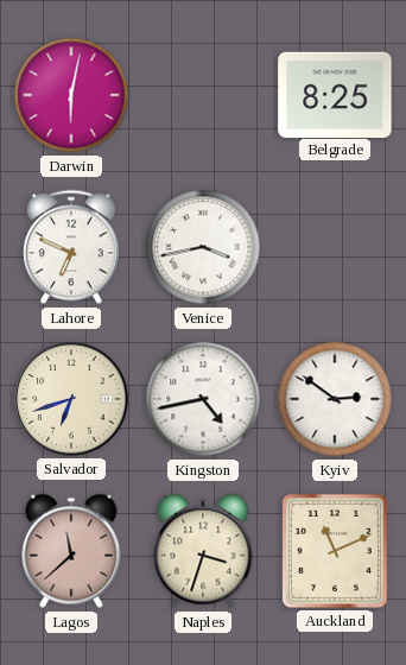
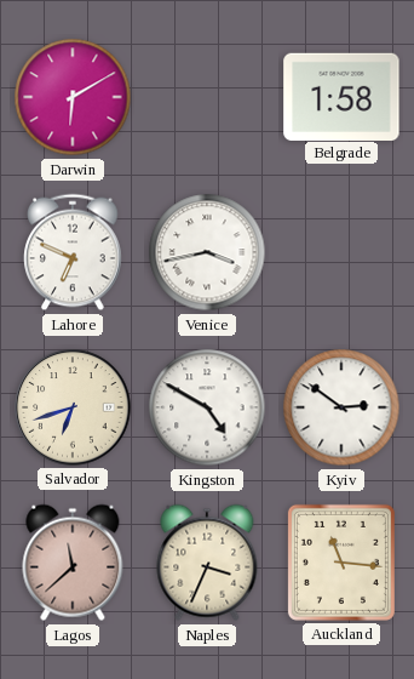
Darwin: 6:02 -> 6:10
Belgrade: 8:25 -> 1:58
Kingston: 4:43 -> 4:50
Naples: 3:33 -> 3:34
Auckland: 11:11 -> 11:16
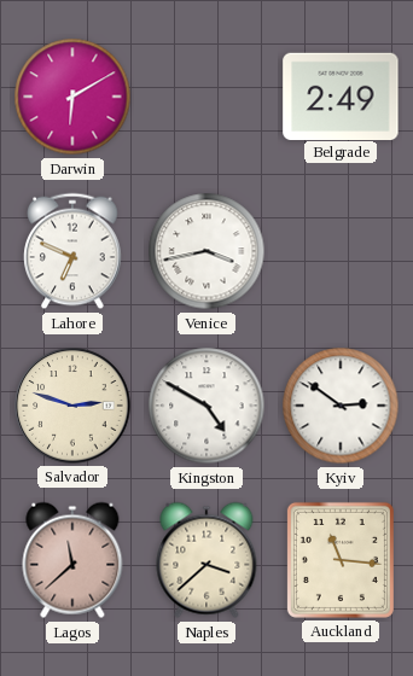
Belgrade: 1:58 -> 2:49
Salvador: 6:42 -> 2:48
Naples: 3:34 -> 3:38
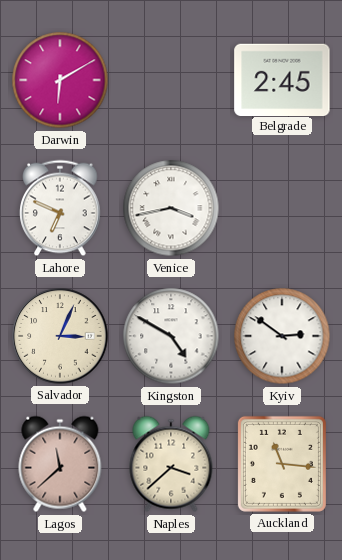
Belgrade: 2:49 -> 2:45
Salvador: 2:48 -> 3:04
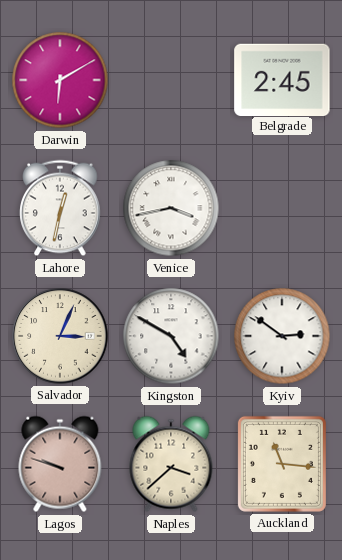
Lahore: 6:49 -> 12:32
Lagos: 11:38 -> 9:48
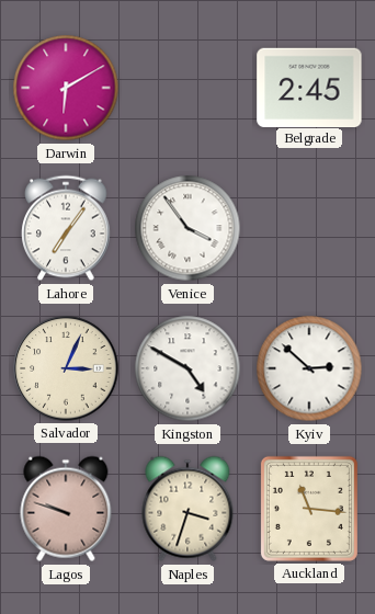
Lahore: 12:32 -> 7:06
Venice: 3:43 -> 3:54
Kyiv: 2:51 -> 2:52
Naples: 3:38 -> 3:33
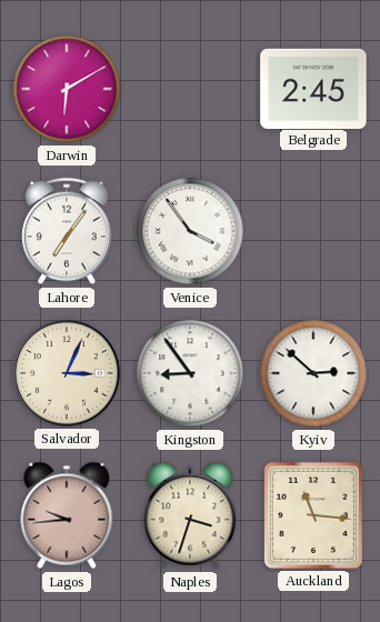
Kingston: 4:50 -> 8:54
Lagos: 9:48 -> 9:44
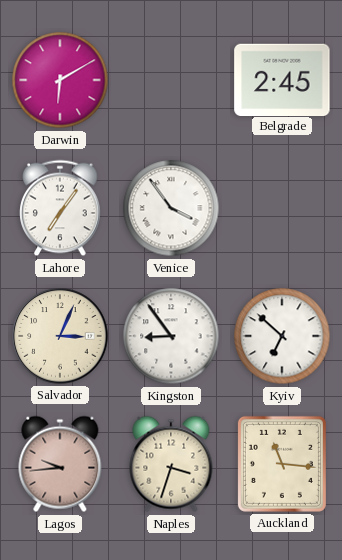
Kyiv: 2:52 -> 6:52
